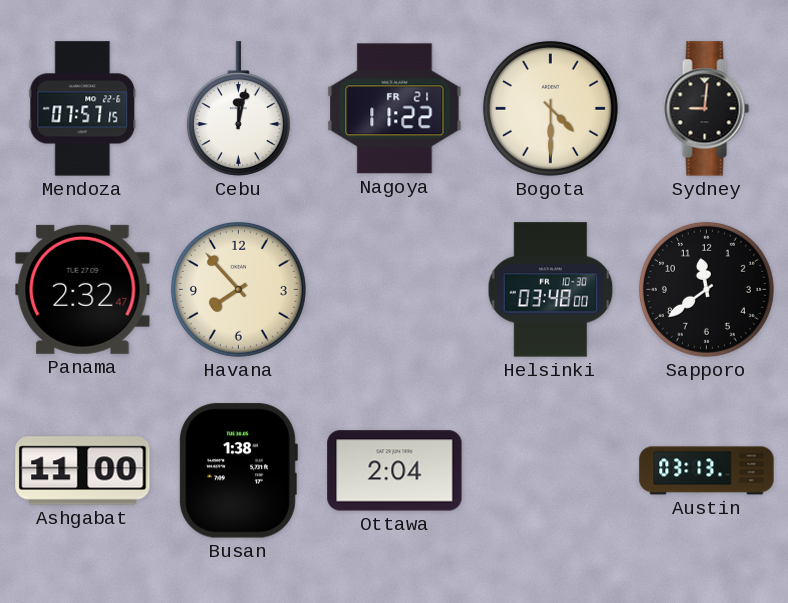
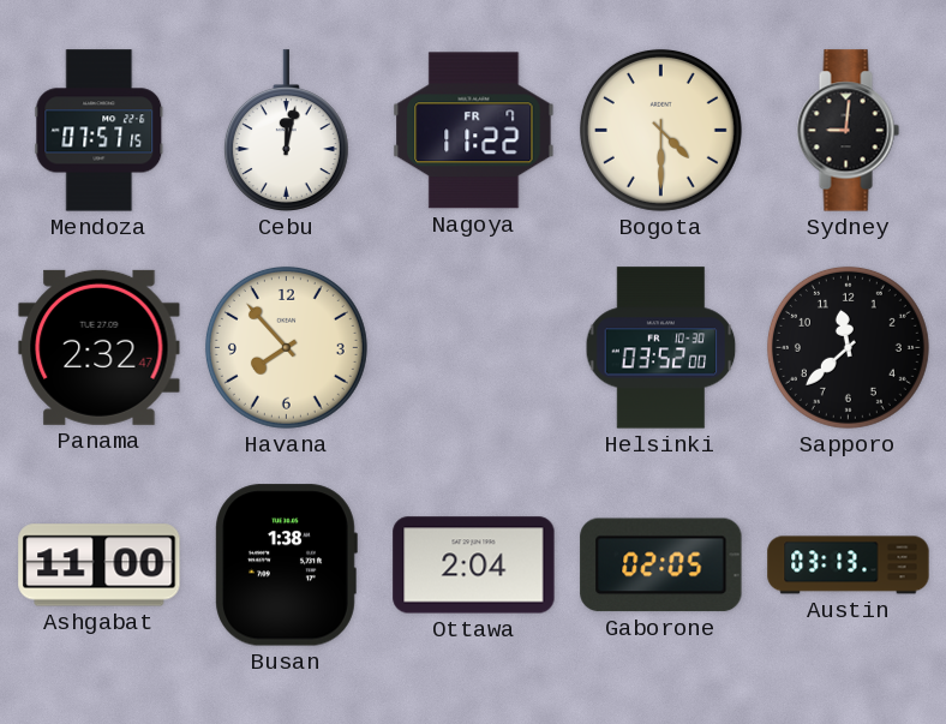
Nagoya date: FR 21 -> FR 7
Helsinki: 03:48 -> 03:52
Sapporo: 11:39 -> 11:38
Gaborone: none -> 02:05
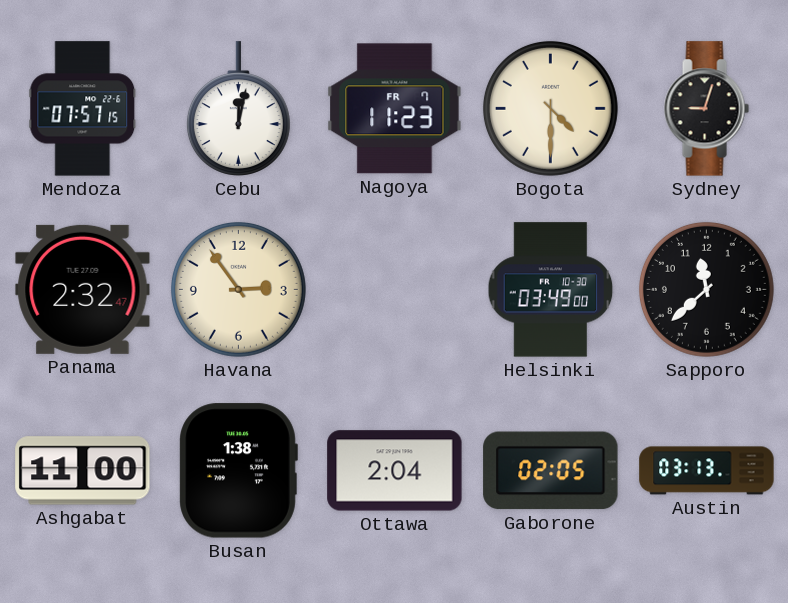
Nagoya: 11:22 -> 11:23
Sydney: 9:01 -> 9:03
Havana: 7:53 -> 2:54
Helsinki: 03:52 -> 03:49
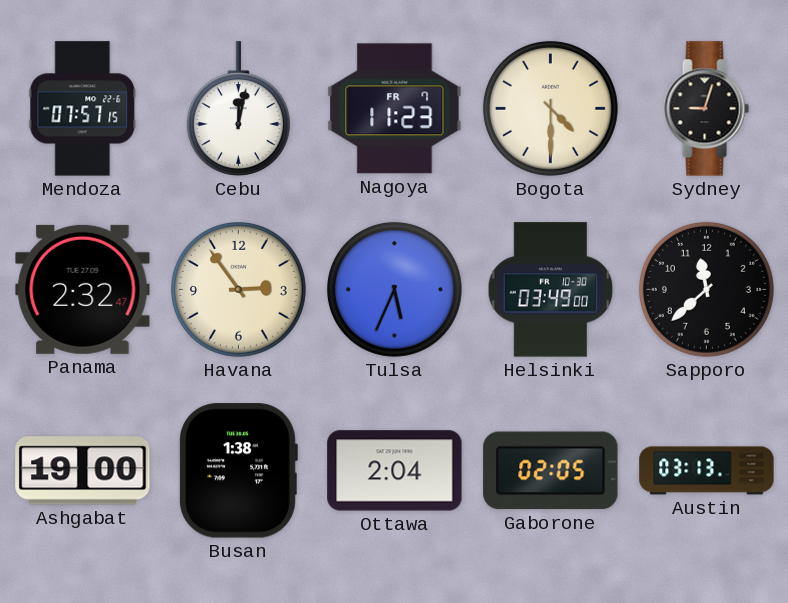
Tulsa: none -> 5:34
Ashgabat: 11:00 -> 19:00
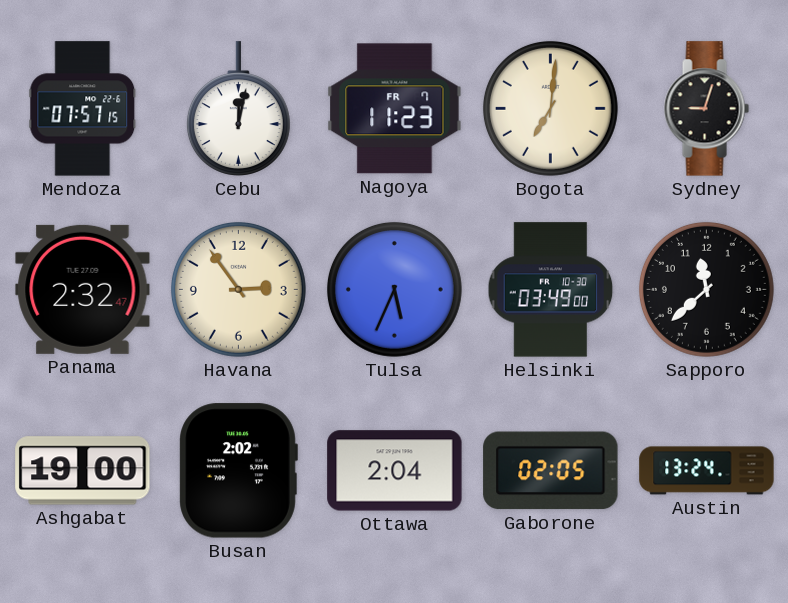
Bogota: 4:30 -> 7:01
Busan: 1:38 -> 2:02
Austin: 03:13 -> 13:24
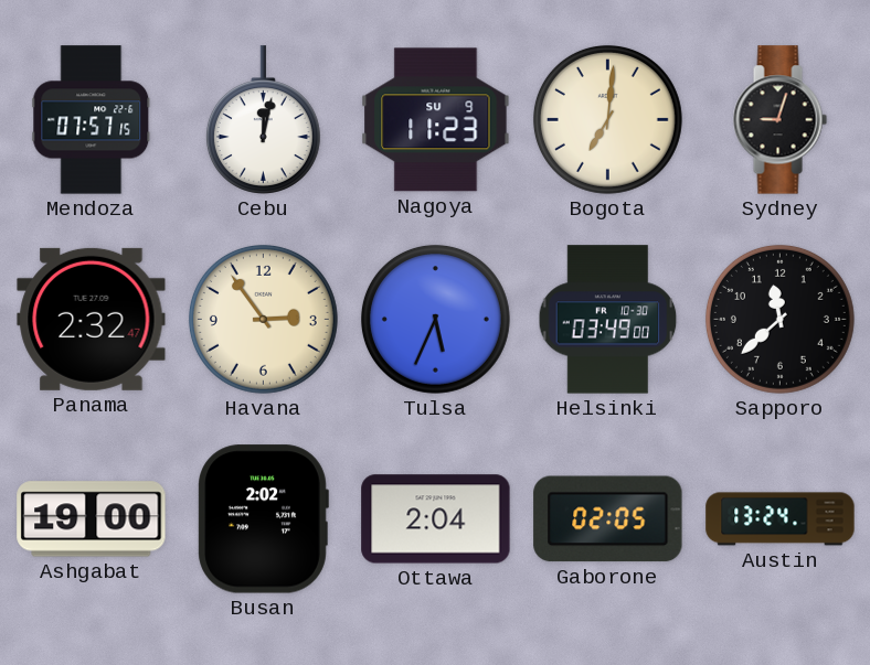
Nagoya date: FR 7 -> SU 9
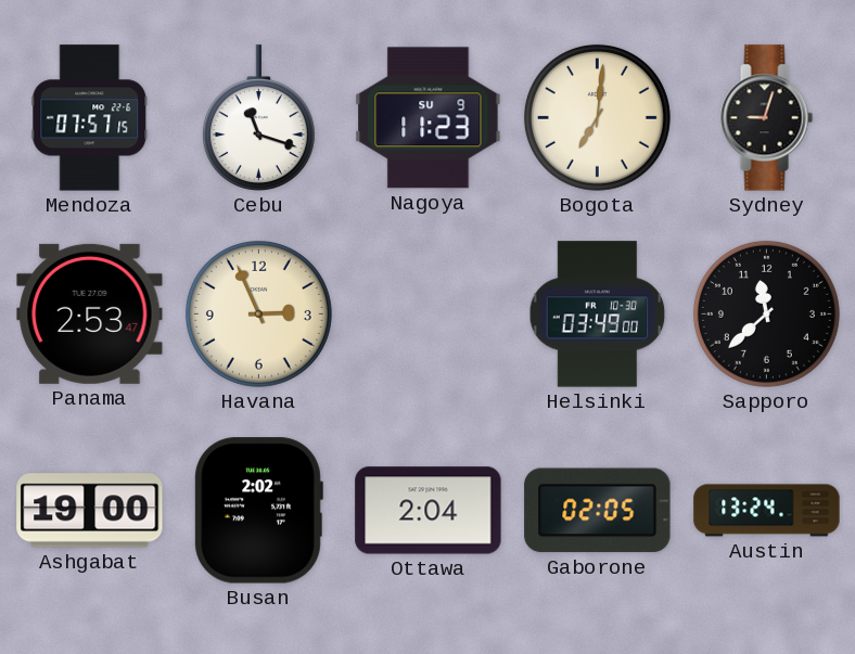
Cebu: 12:02 -> 11:18
Panama: 2:32 -> 2:53
Havana: 2:54 -> 2:56
Tulsa: 5:34 -> none
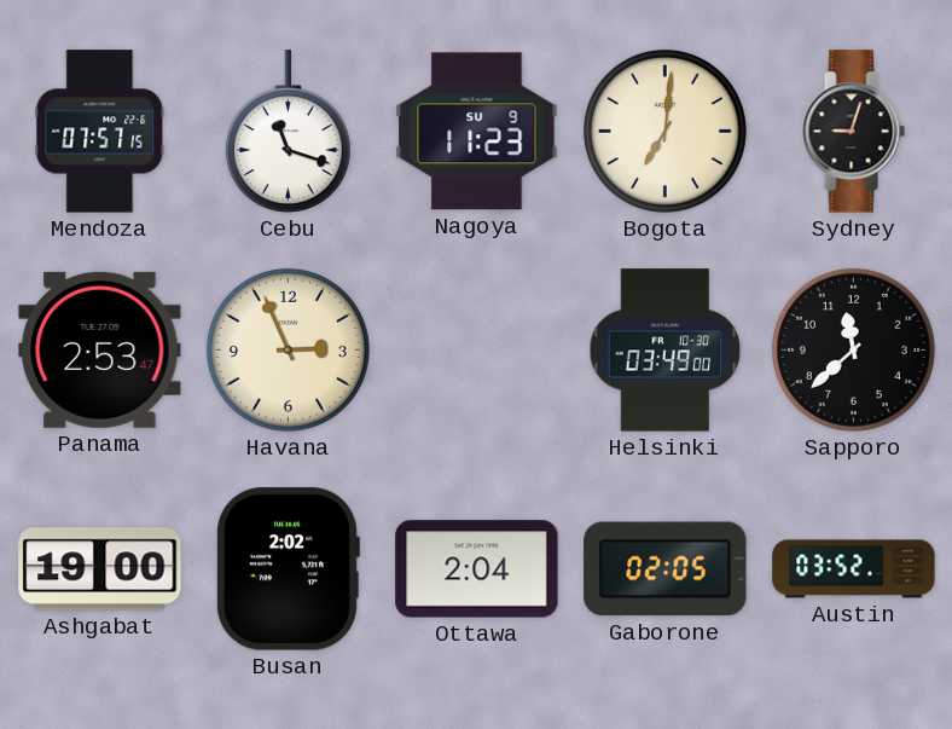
Austin: 13:24 -> 03:52
